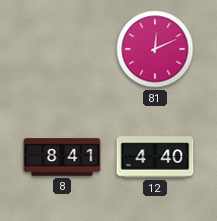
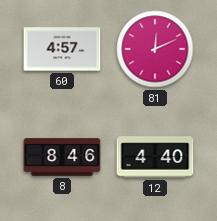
60: none -> 4:57
8: 8:41 -> 8:46
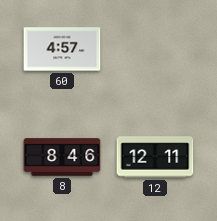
81: 12:11 -> none
12: 4:40 -> 12:11
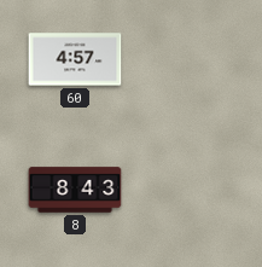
8: 8:46 -> 8:43
12: 12:11 -> none
